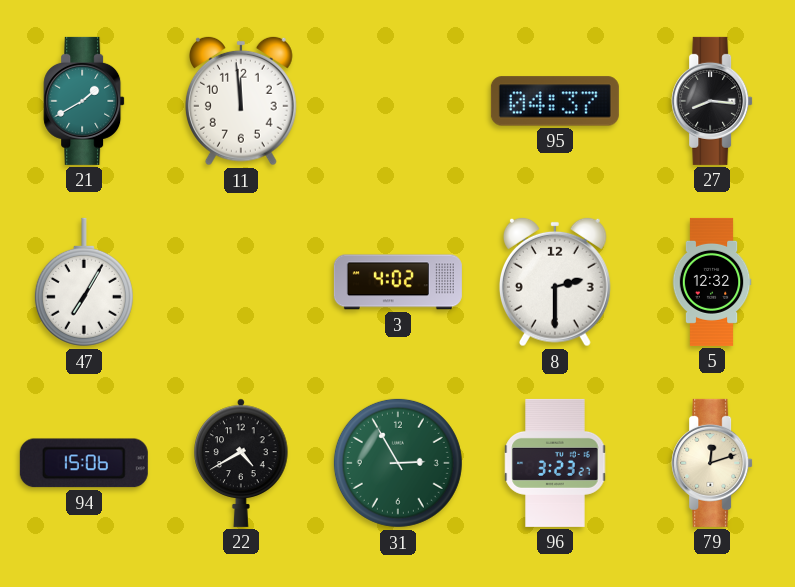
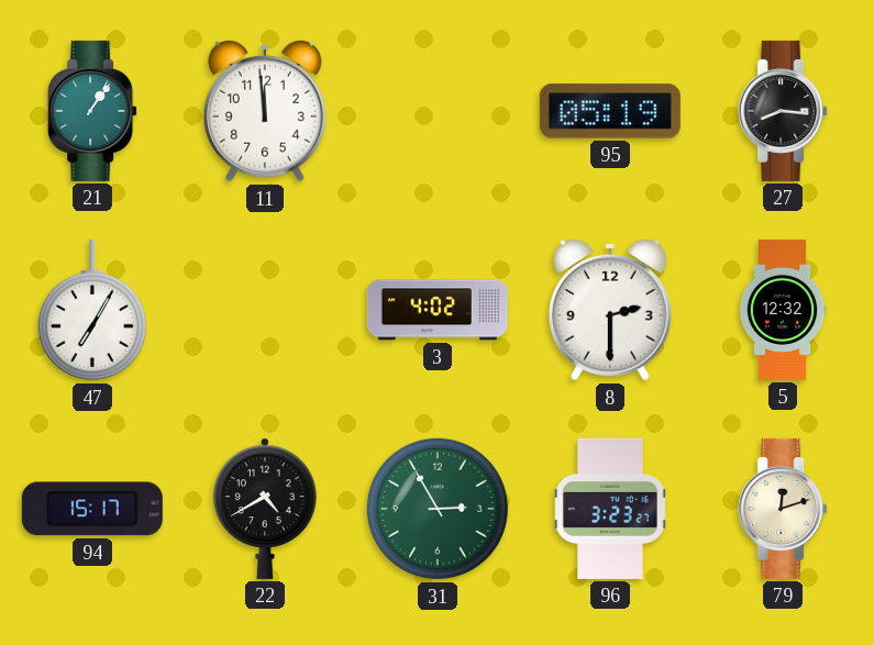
21: 1:40 -> 1:06
95: 04:37 -> 05:19
94: 15:06 -> 15:17
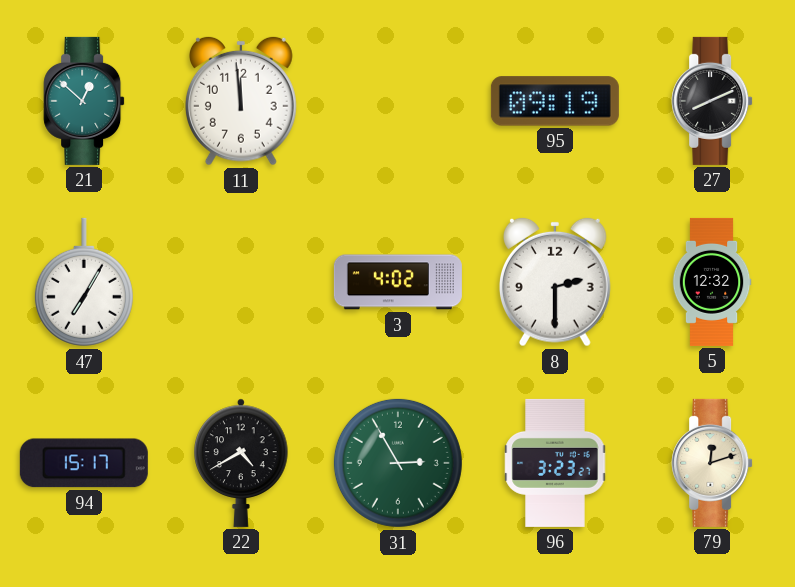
21: 1:06 -> 12:52
95: 05:19 -> 09:19
27: 8:16 -> 8:11
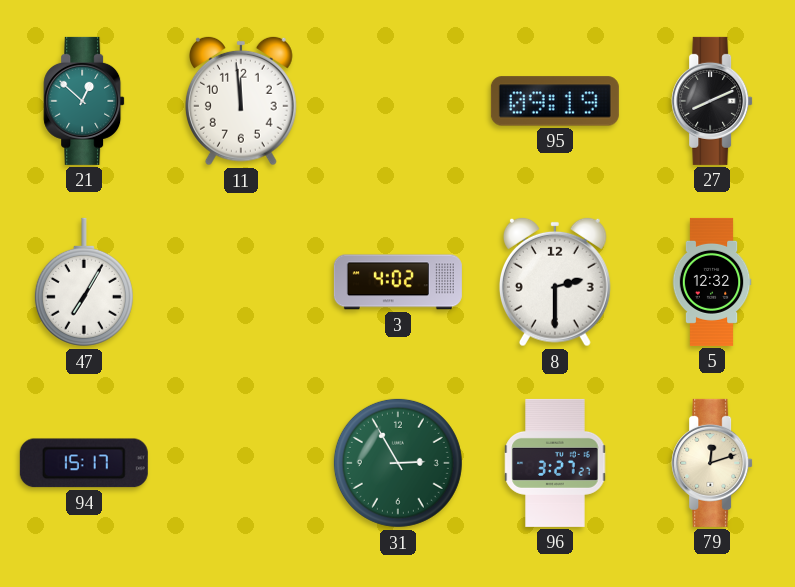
22: 4:40 -> none
96: 3:23 -> 3:27
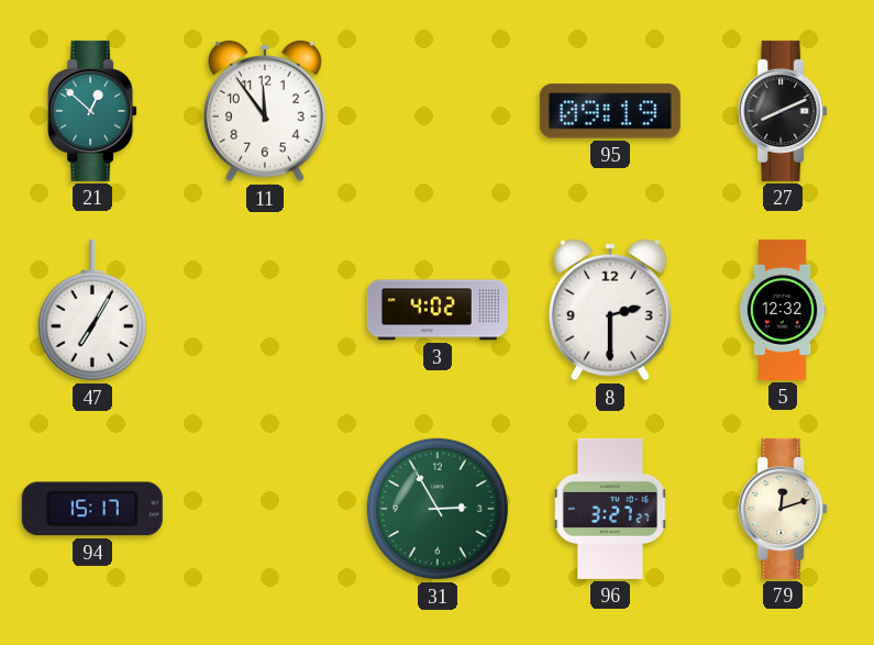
11: 11:59 -> 11:54
